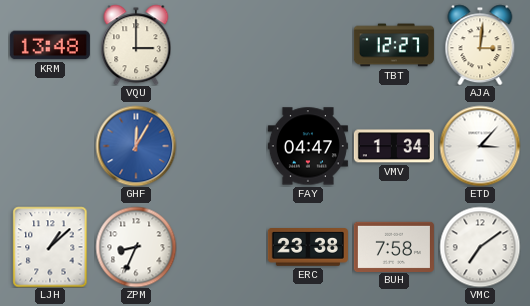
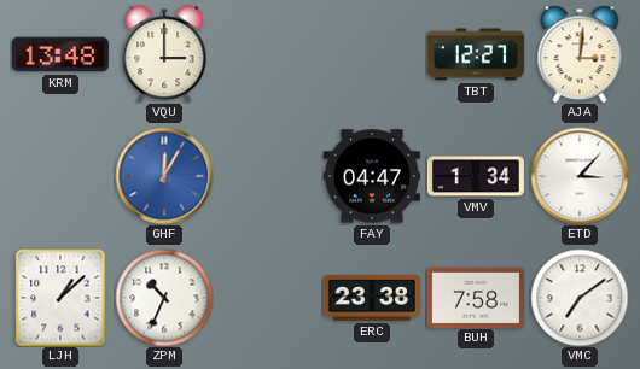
ZPM: 8:34 -> 10:34
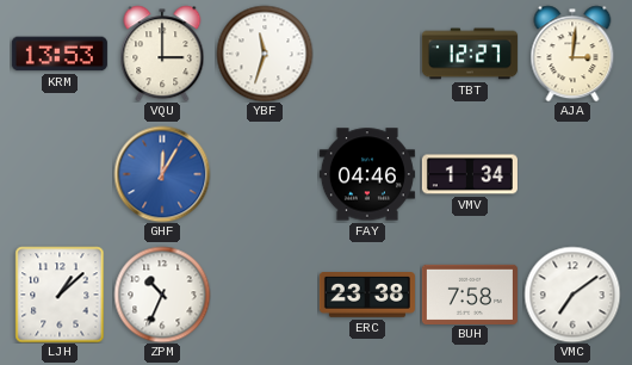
KRM: 13:48 -> 13:53
YBF: none -> 11:33
FAY: 04:47 -> 04:46
ETD: 3:07 -> none
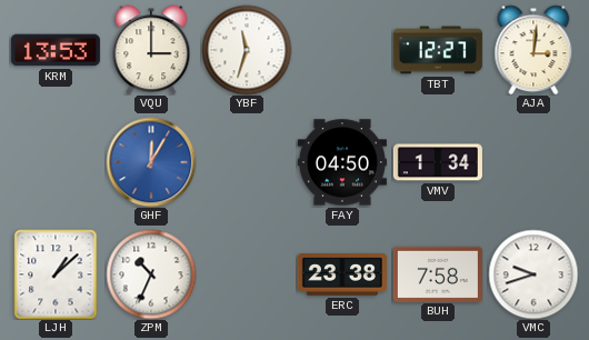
FAY: 04:46 -> 04:50
VMC: 7:09 -> 9:42
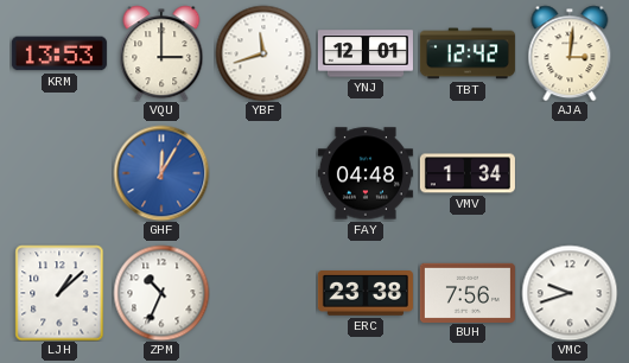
YBF: 11:33 -> 11:42
YNJ: none -> 12:01
TBT: 12:27 -> 12:42
FAY: 04:50 -> 04:48
BUH: 7:58 -> 7:56
